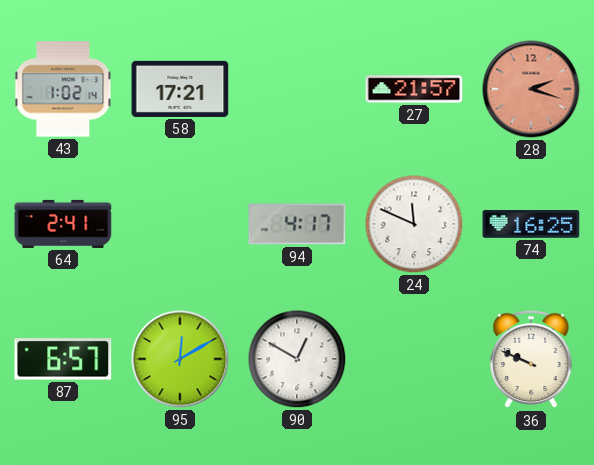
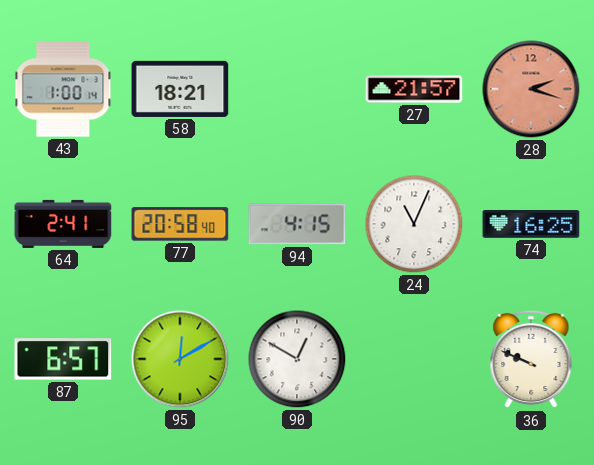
43: 1:02 -> 1:00
58: 17:21 -> 18:21
77: none -> 20:58
94: 4:17 -> 4:15
24: 11:49 -> 11:04
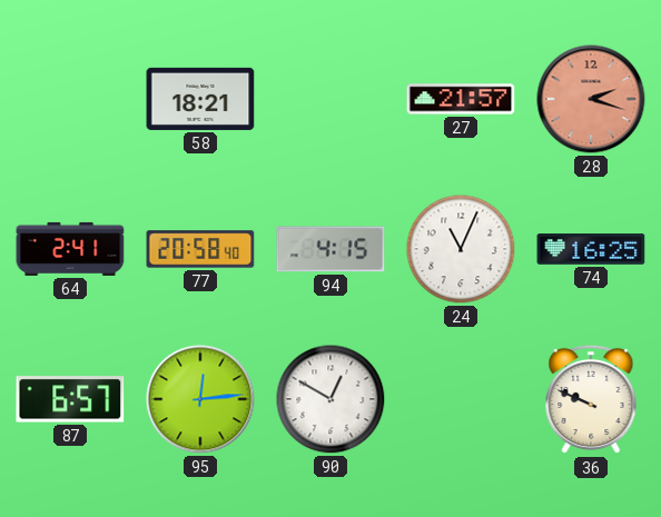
43: 1:00 -> none
95: 12:10 -> 12:14
